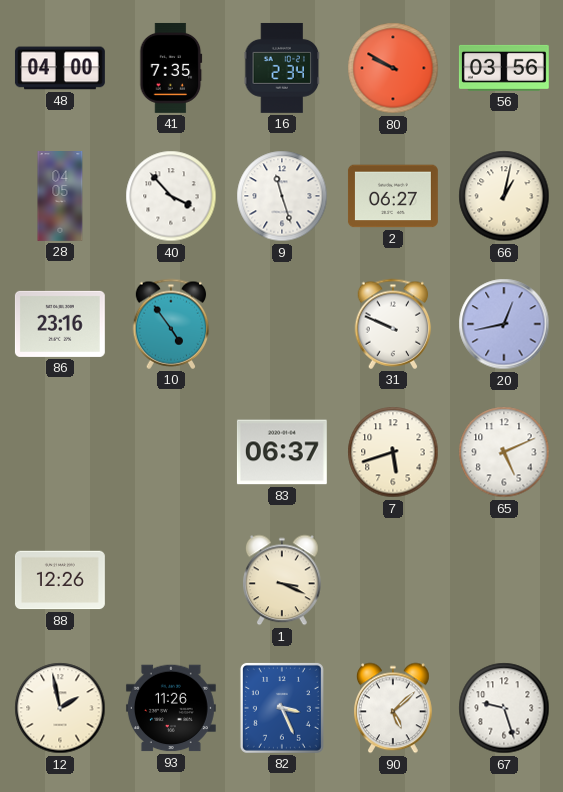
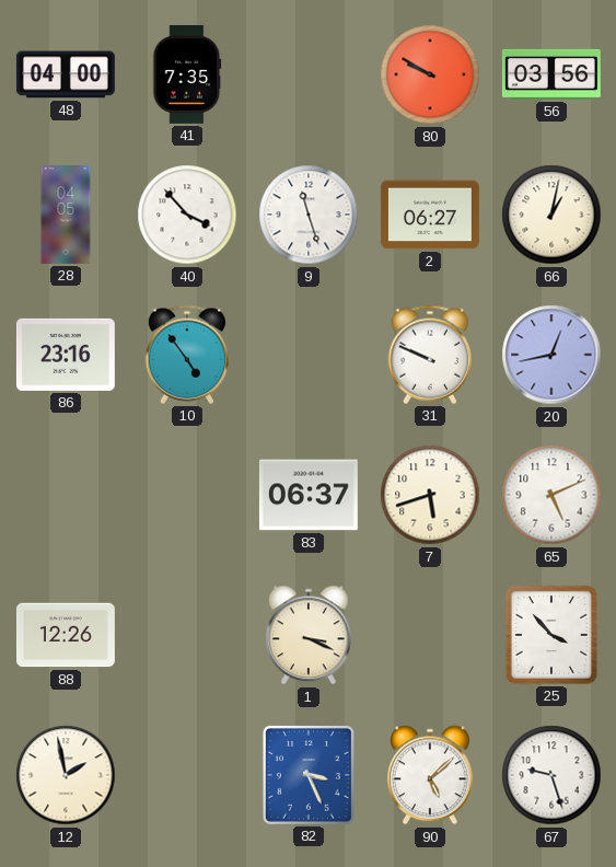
16: 2:34 -> none
25: none -> 3:53
93: 11:26 -> none
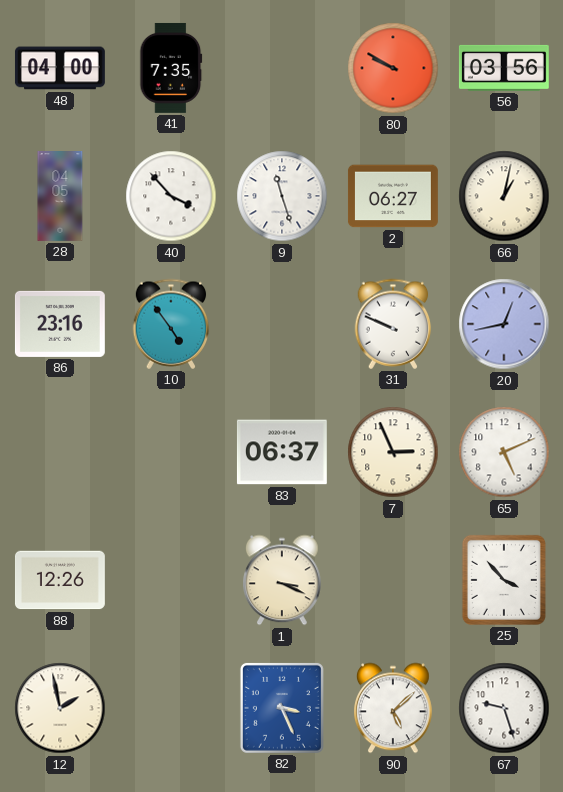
7: 5:42 -> 2:56
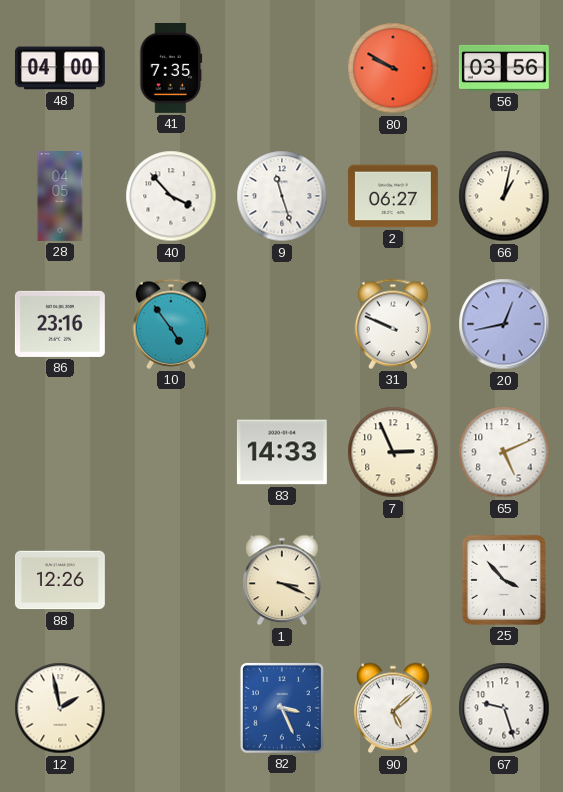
83: 06:37 -> 14:33
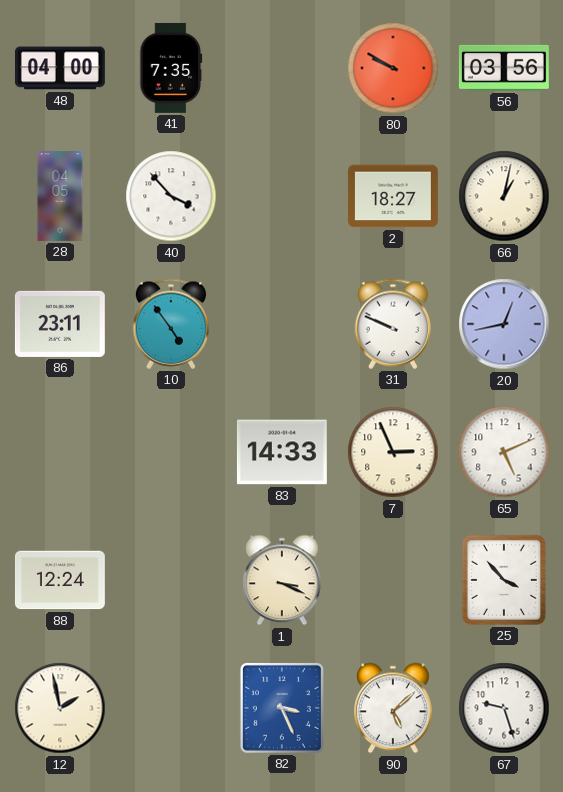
9: 11:27 -> none
2: 06:27 -> 18:27
86: 23:16 -> 23:11
88: 12:26 -> 12:24
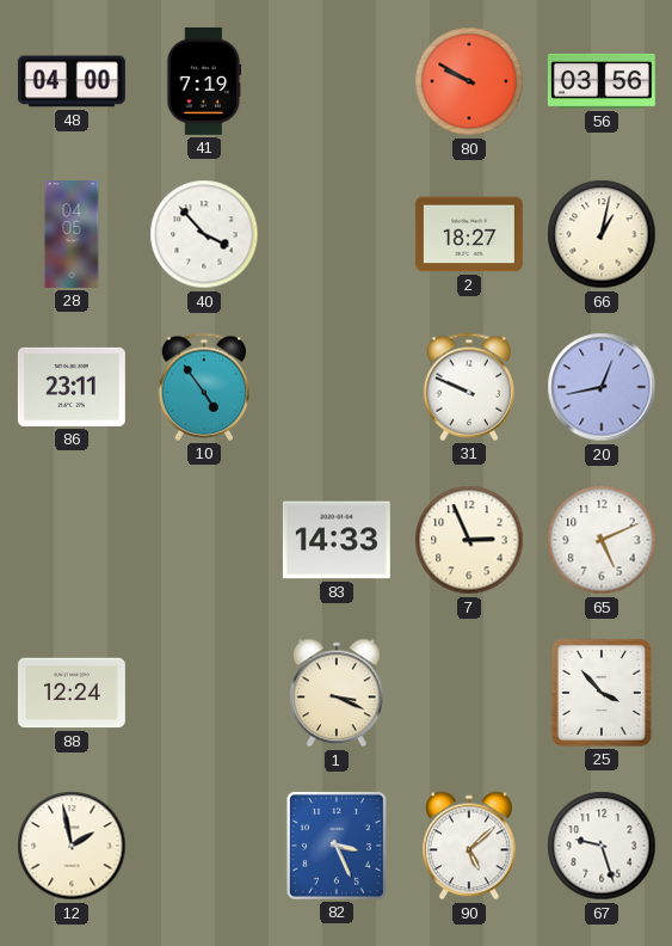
41: 7:35 -> 7:19
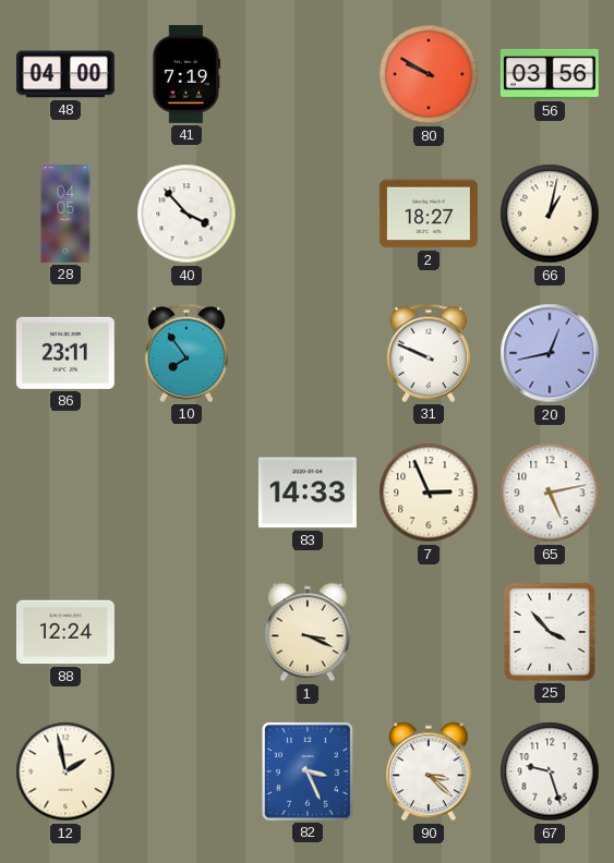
10: 4:54 -> 7:54
65: 5:11 -> 5:13
90: 5:08 -> 3:22
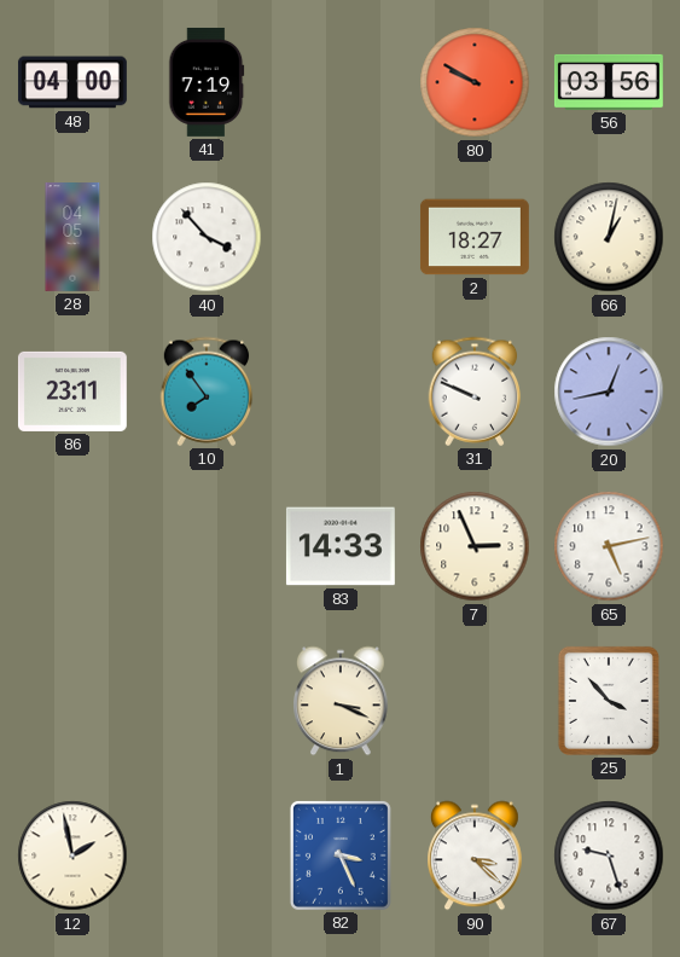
88: 12:24 -> none
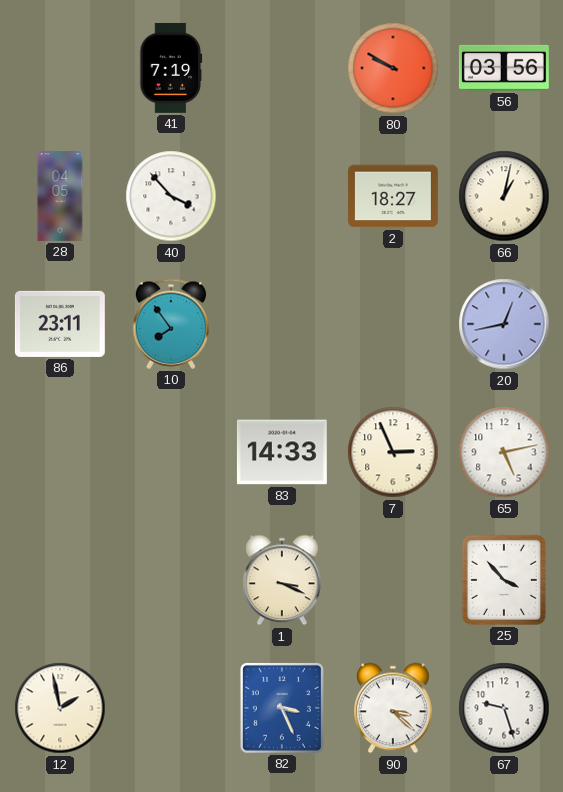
48: 04:00 -> none
31: 9:49 -> none
